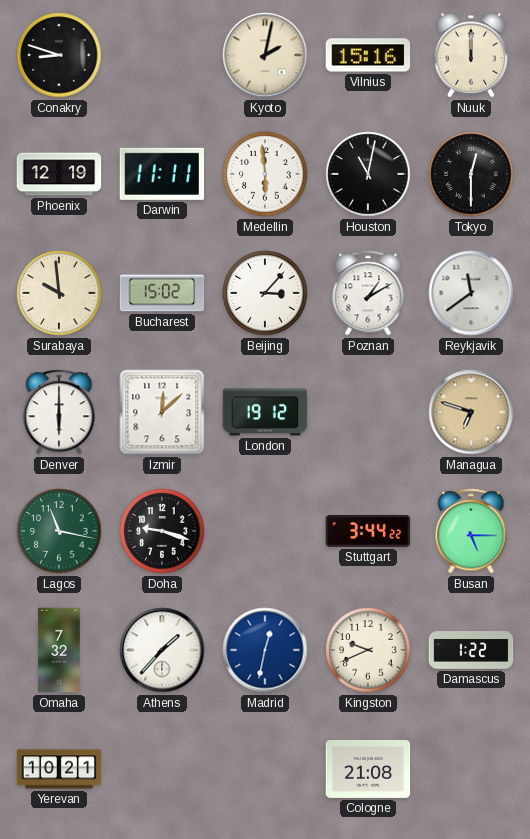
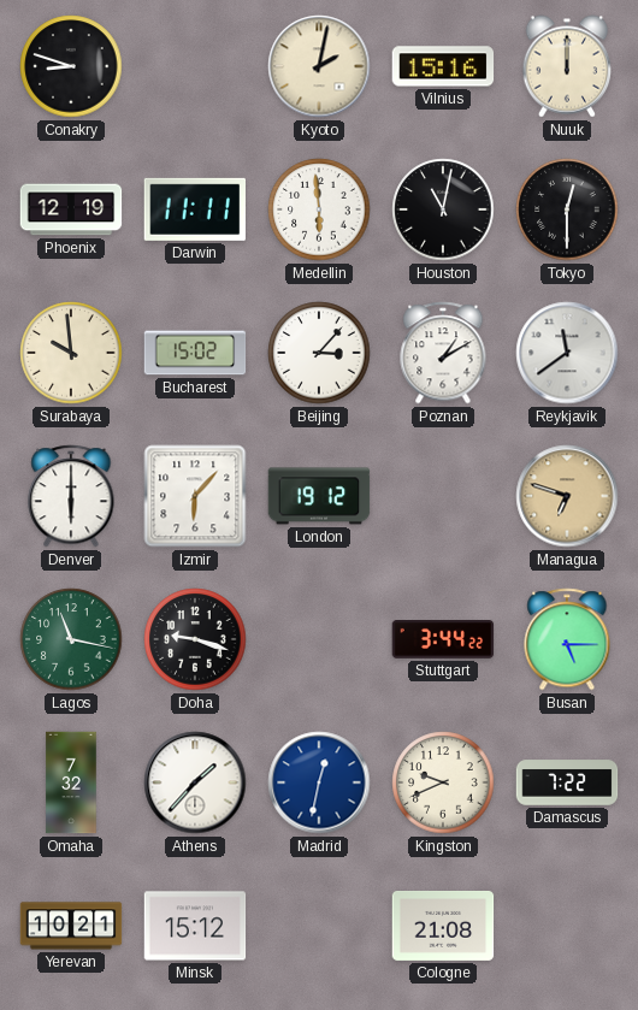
Izmir: 12:08 -> 6:07
Damascus: 1:22 -> 7:22
Minsk: none -> 15:12
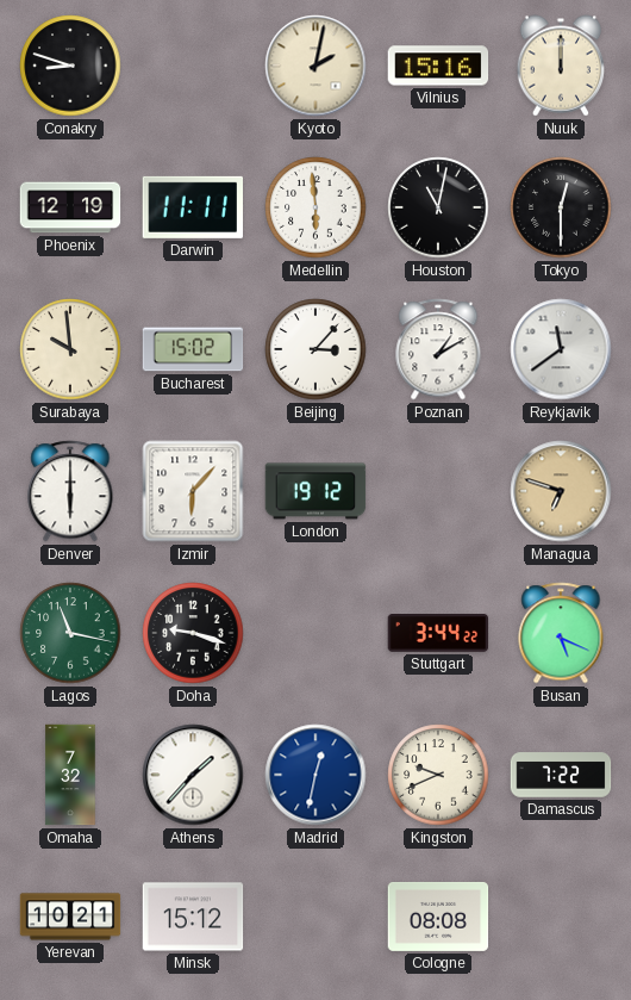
Busan: 5:15 -> 5:19
Cologne: 21:08 -> 08:08
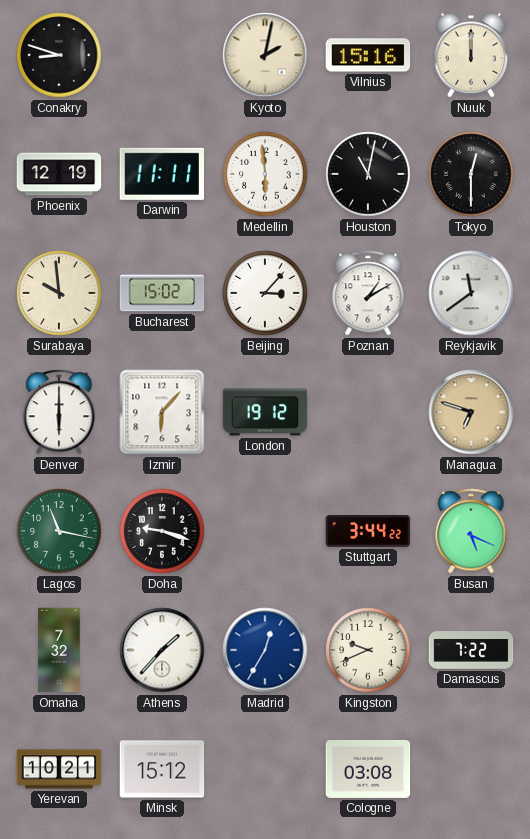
Madrid: 12:32 -> 12:35
Cologne: 08:08 -> 03:08
